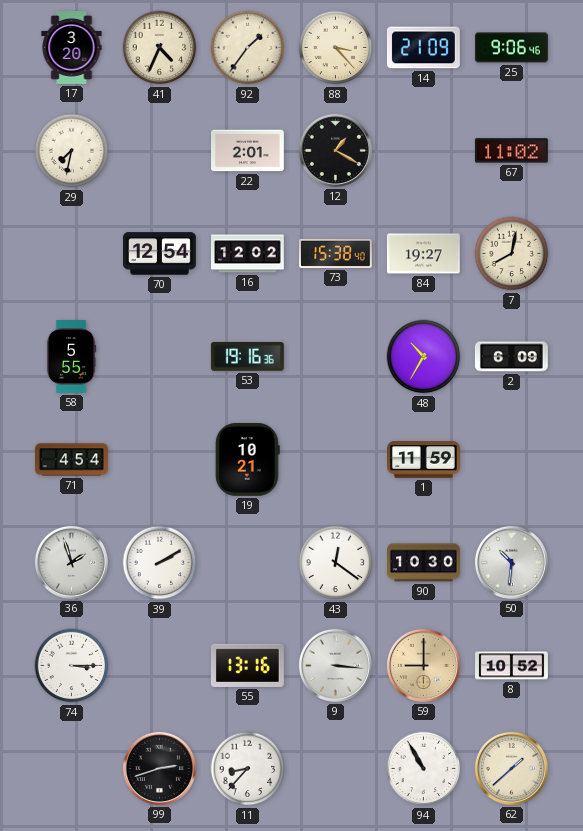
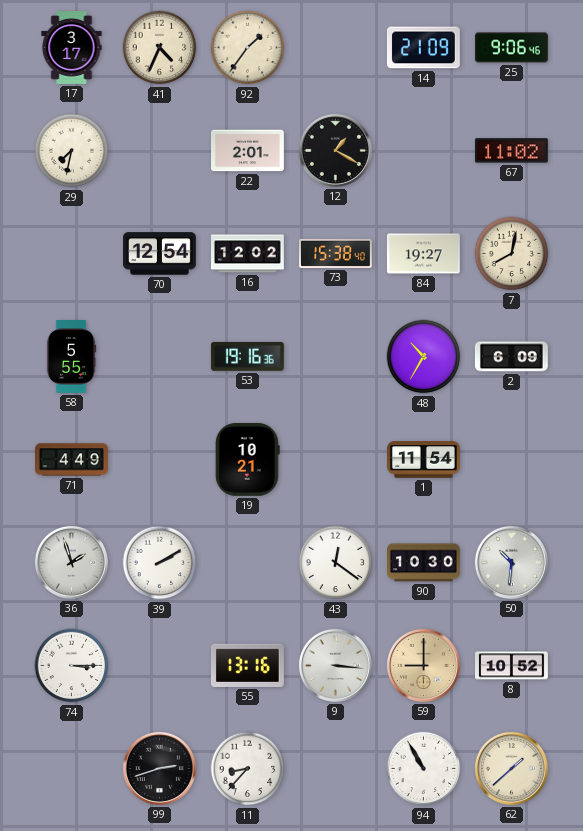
17: 3:20 -> 3:17
88: 3:23 -> none
71: 4:54 -> 4:49
1: 11:59 -> 11:54
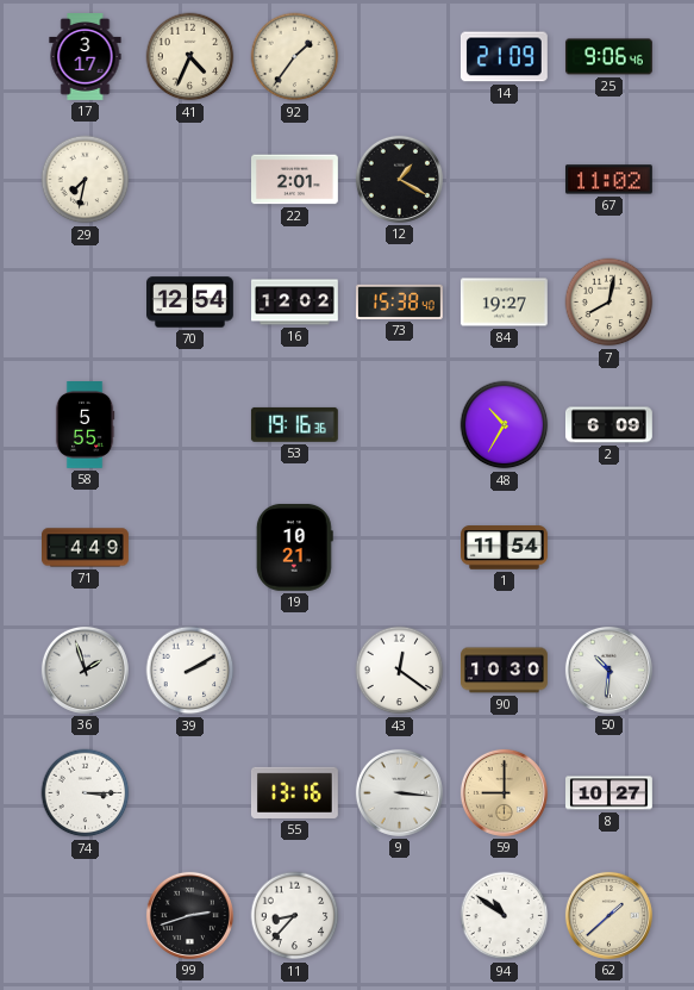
8: 10:52 -> 10:27
94: 10:55 -> 10:51
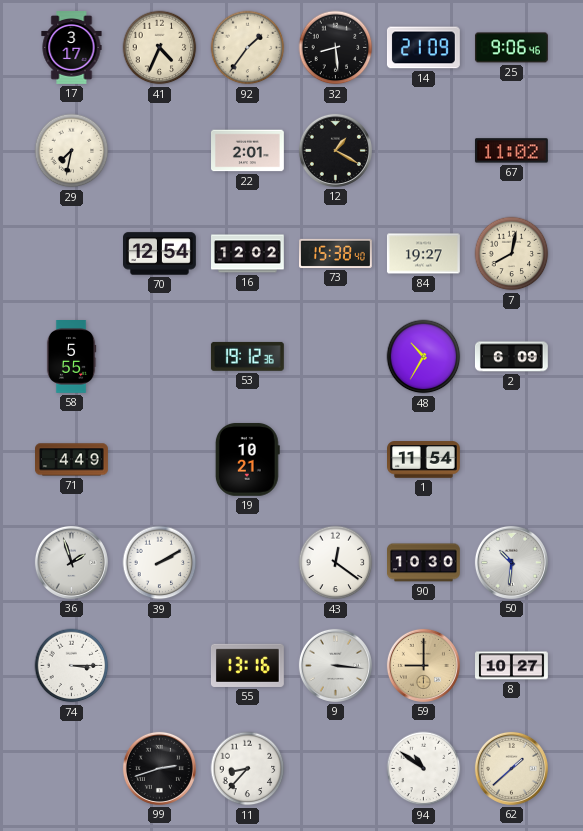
32: none -> 8:29
53: 19:16 -> 19:12
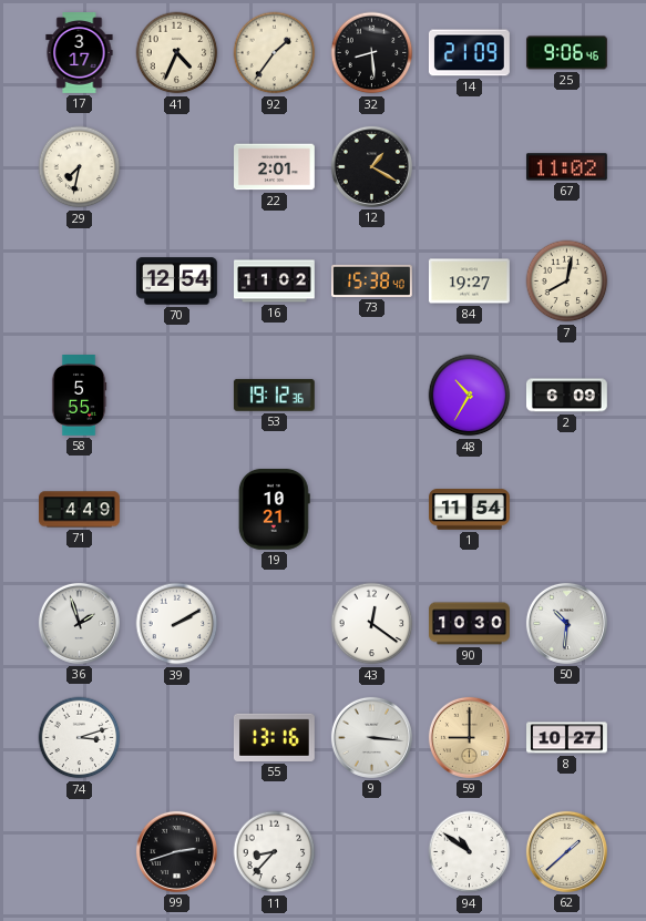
16: 12:02 -> 11:02
74: 3:15 -> 3:12
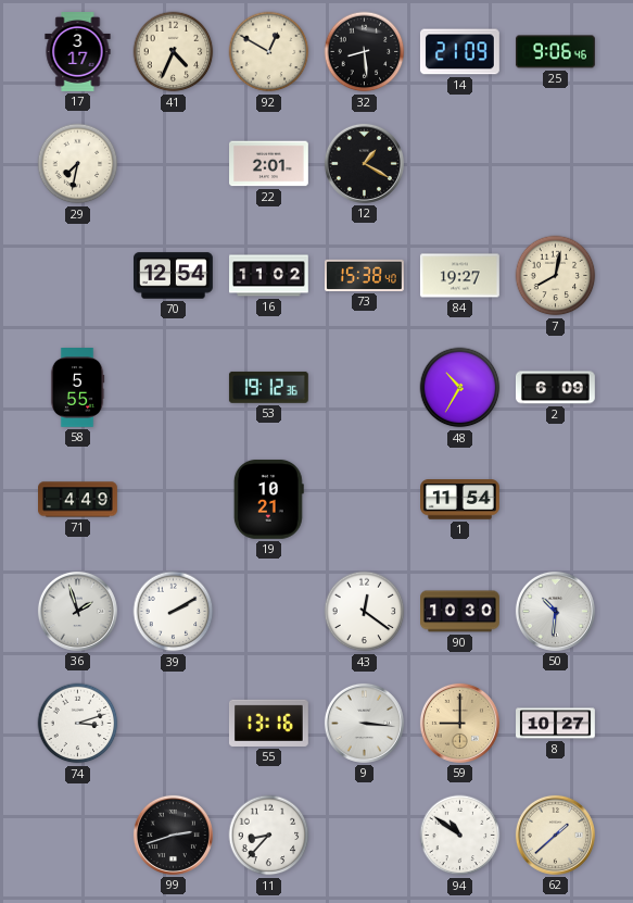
92: 1:36 -> 12:50
67: 11:02 -> none
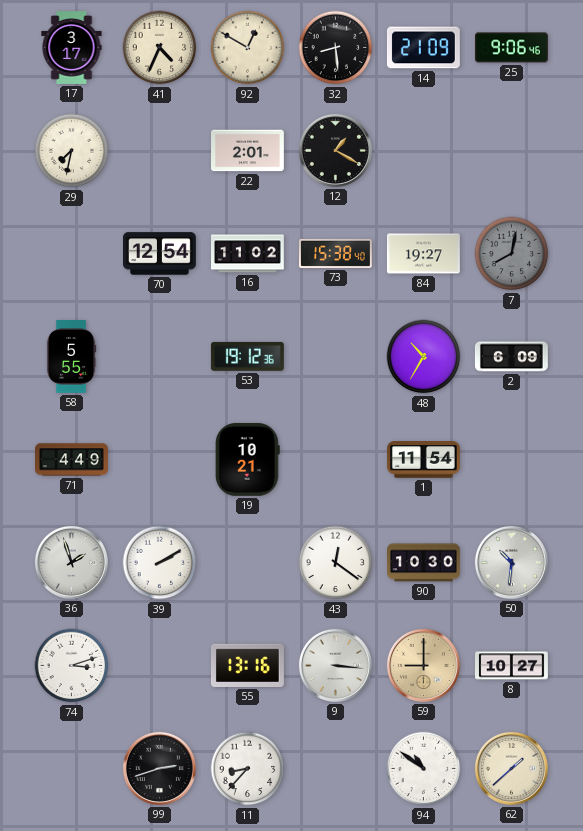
7 dial: cream -> grey
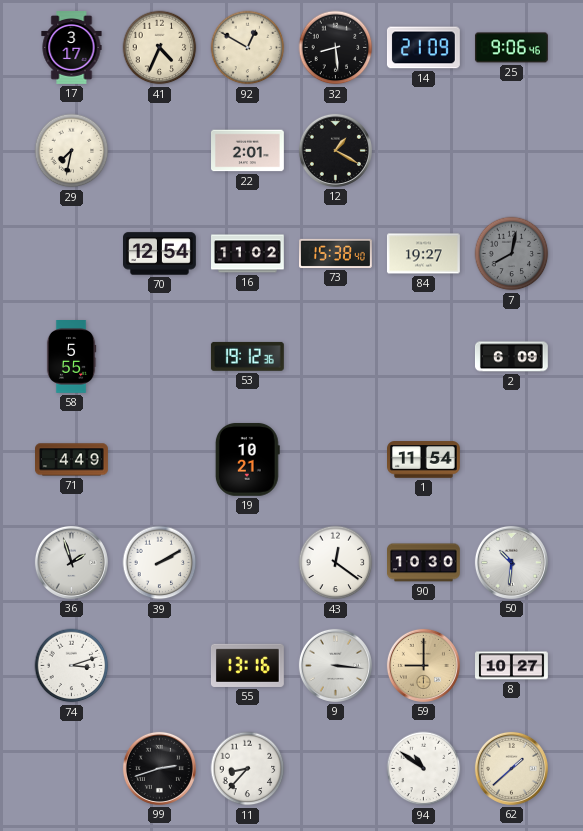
48: 10:35 -> none
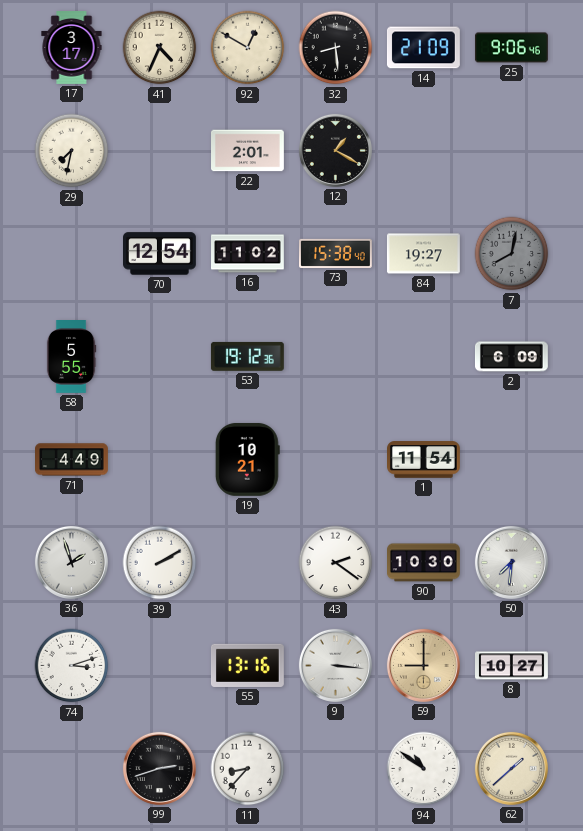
43: 12:21 -> 2:21
50: 10:31 -> 7:31
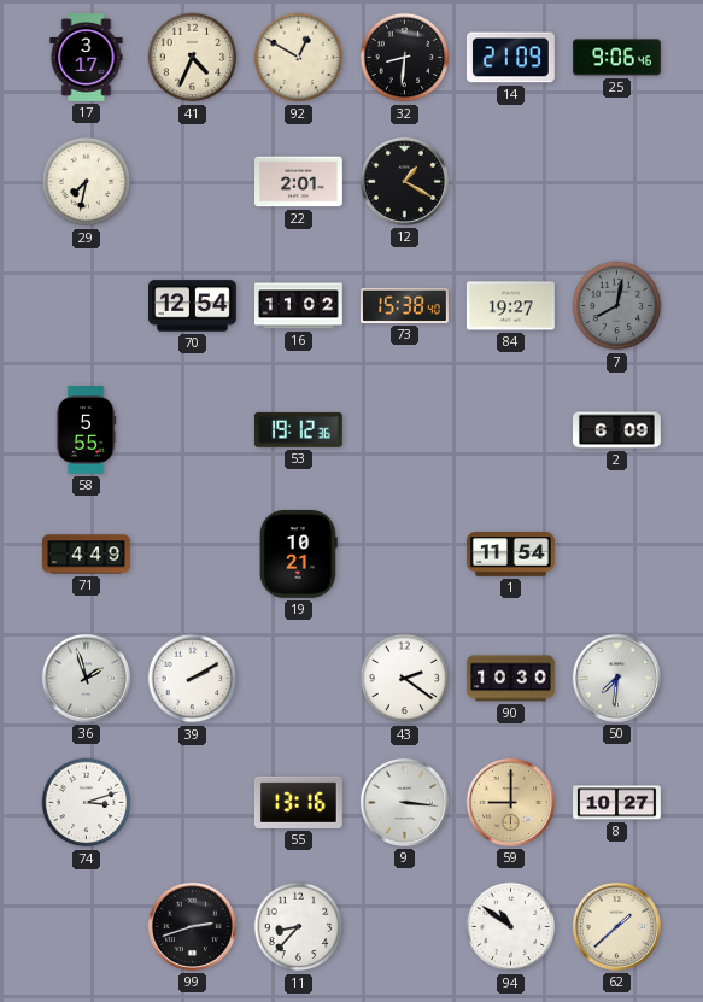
32: 8:29 -> 8:31
